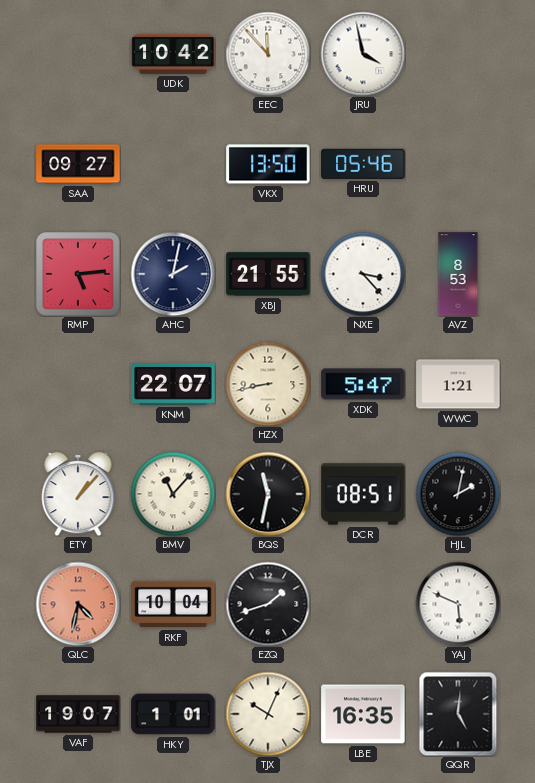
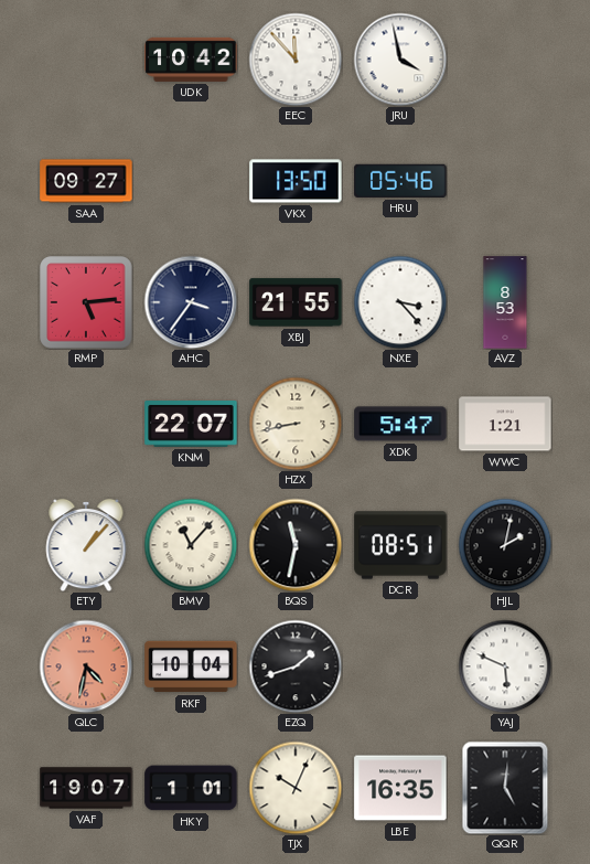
AHC: 2:02 -> 3:36
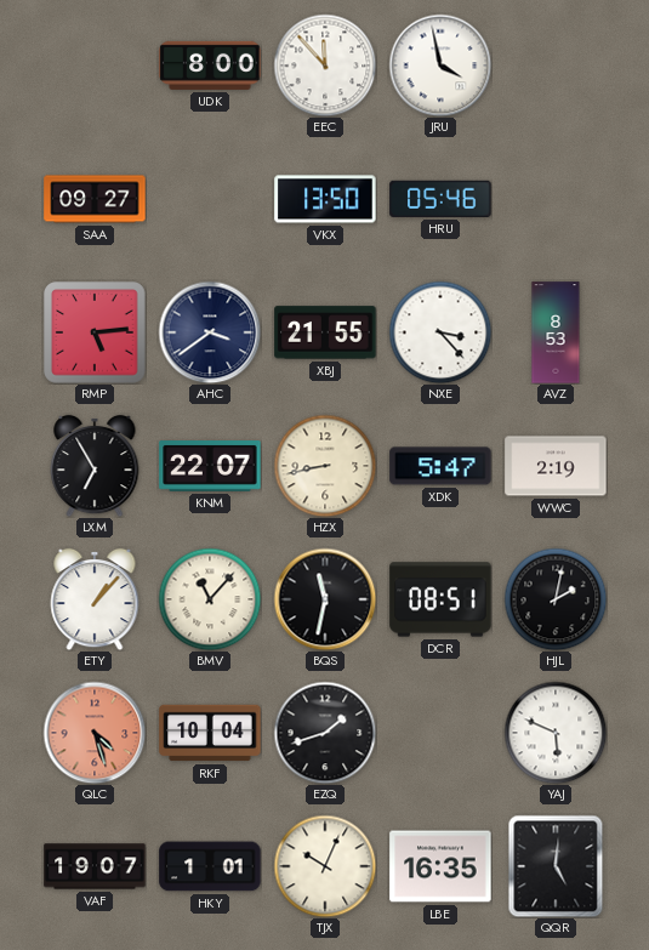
UDK: 10:42 -> 8:00
AHC: 3:36 -> 3:39
LXM: none -> 6:55
WWC: 1:21 -> 2:19
QLC: 4:32 -> 4:27
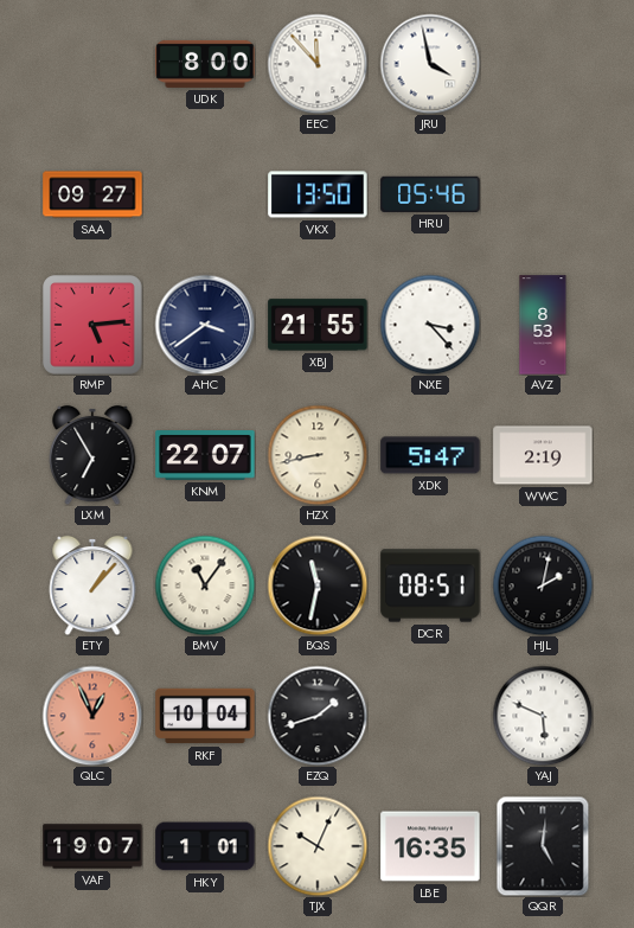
BMV: 11:07 -> 11:06
QLC: 4:27 -> 12:56
